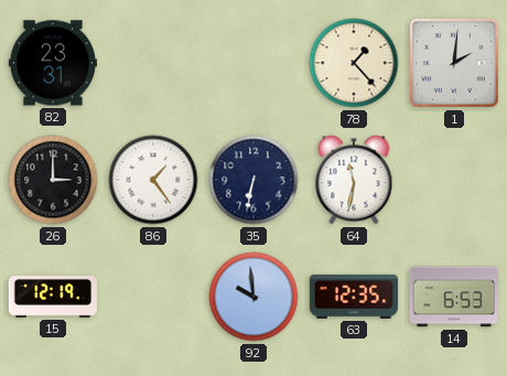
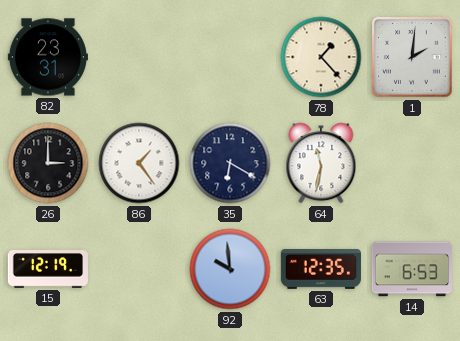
35: 6:32 -> 6:20
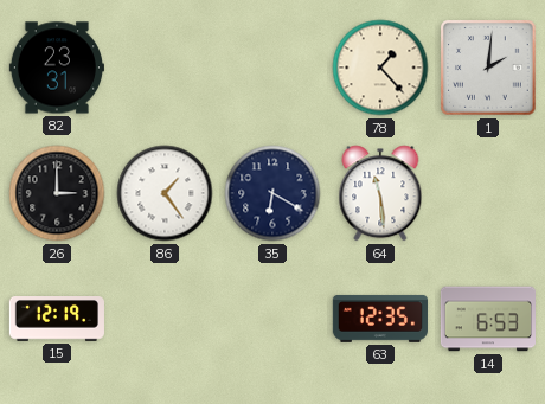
64: 11:32 -> 11:29
92: 9:59 -> none
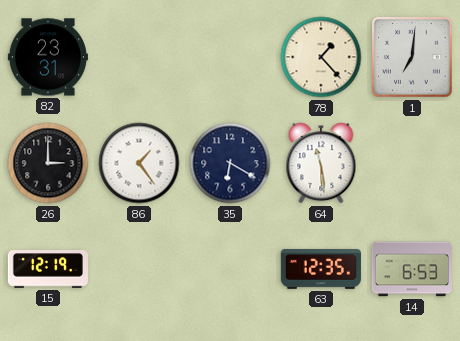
1: 2:01 -> 7:01
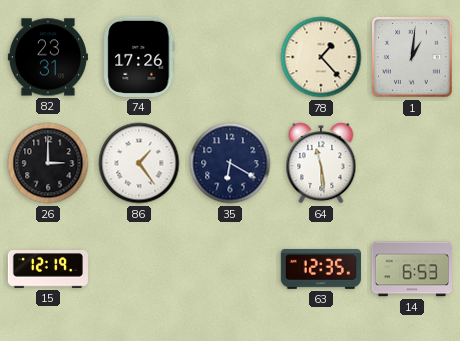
74: none -> 17:26
1: 7:01 -> 1:01
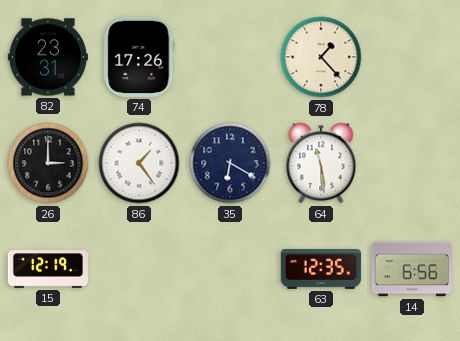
1: 1:01 -> none
14: 6:53 -> 6:56
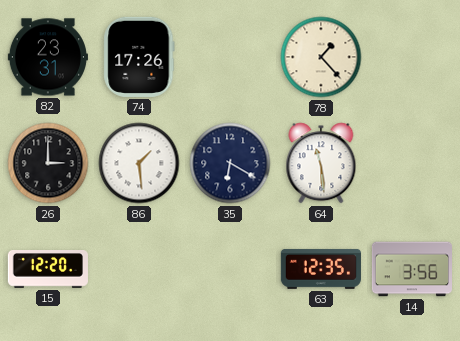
86: 1:24 -> 1:29
15: 12:19 -> 12:20
14: 6:56 -> 3:56
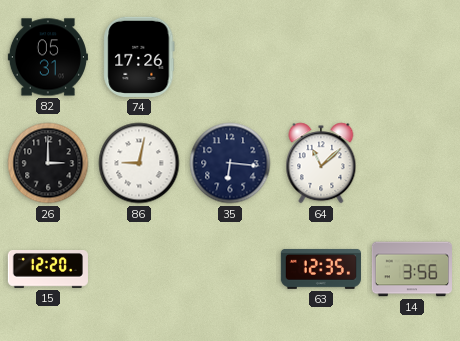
82: 23:31 -> 05:31
78: 1:23 -> none
86: 1:29 -> 9:02
35: 6:20 -> 6:16
64: 11:29 -> 11:08
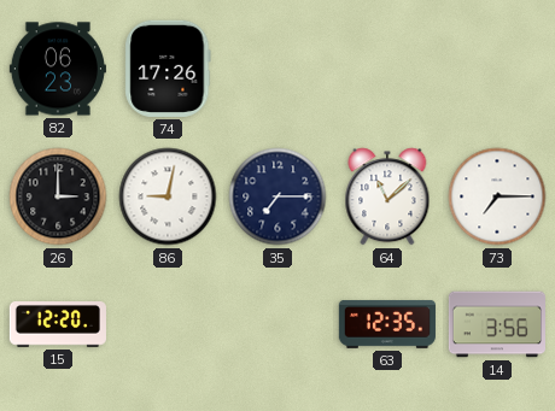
82: 05:31 -> 06:23
35: 6:16 -> 7:15
73: none -> 7:15
